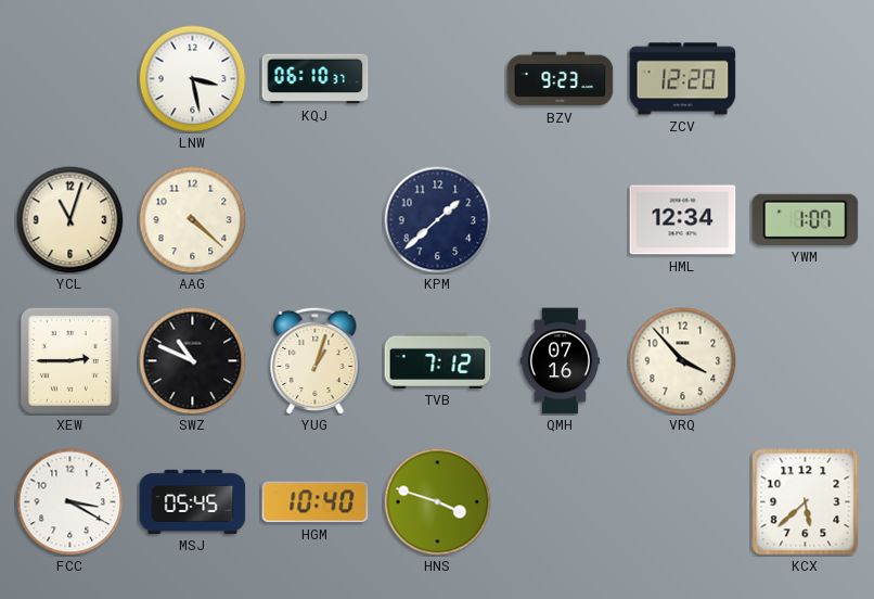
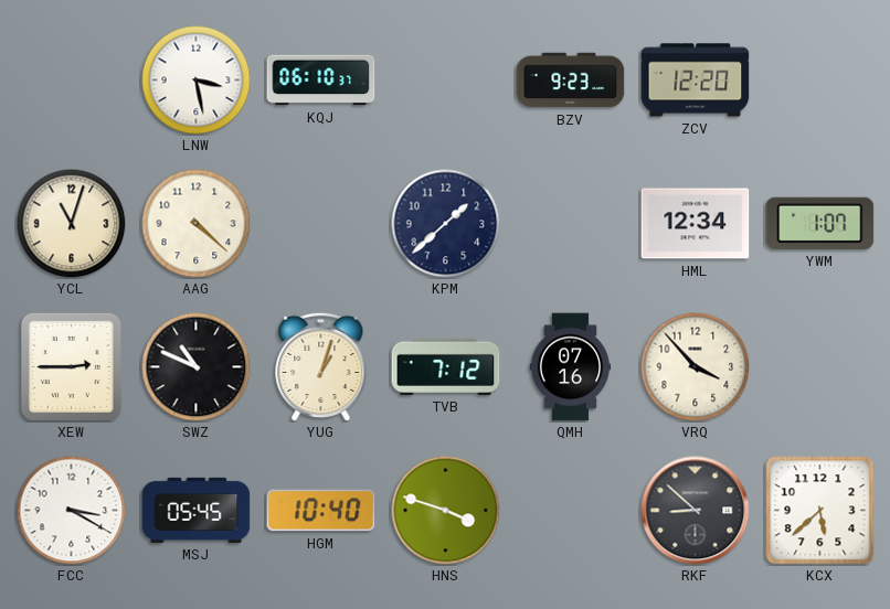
RKF: none -> 8:52
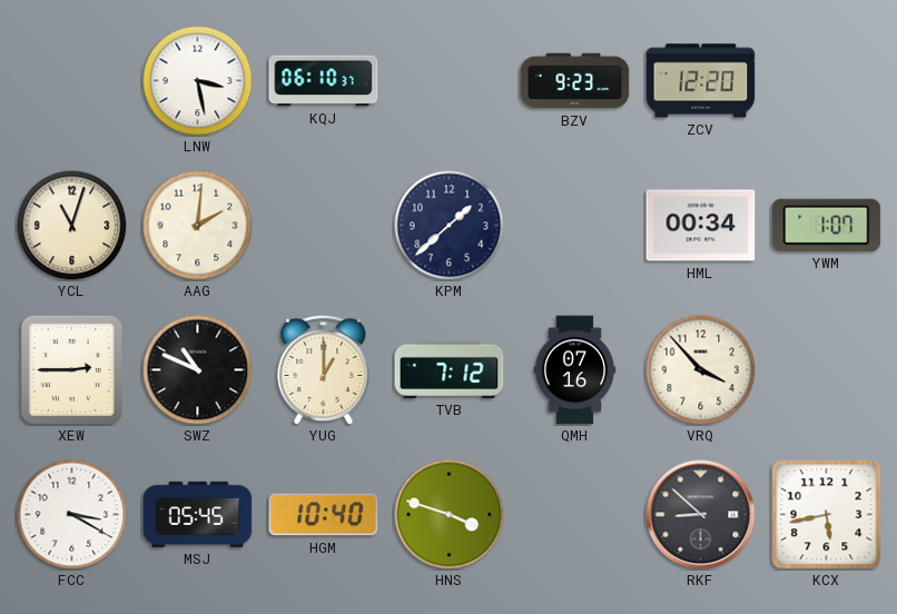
AAG: 4:22 -> 2:01
HML: 12:34 -> 00:34
YUG: 1:03 -> 1:00
KCX: 5:38 -> 5:43
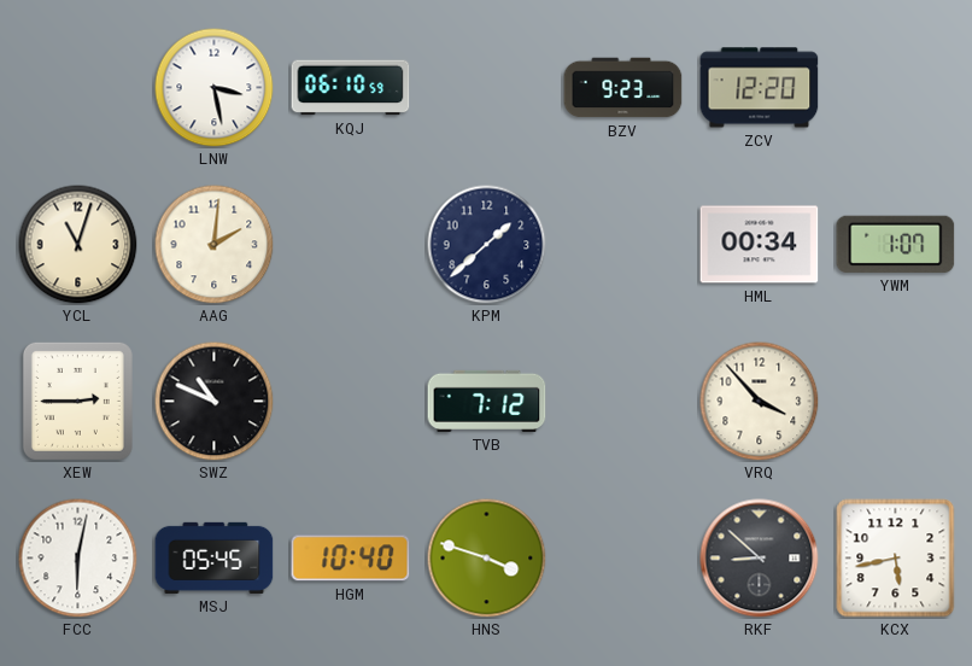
KQJ: 06:10:37 -> 06:10:59
YUG: 1:00 -> none
QMH: 07:16 -> none
FCC: 3:20 -> 6:02
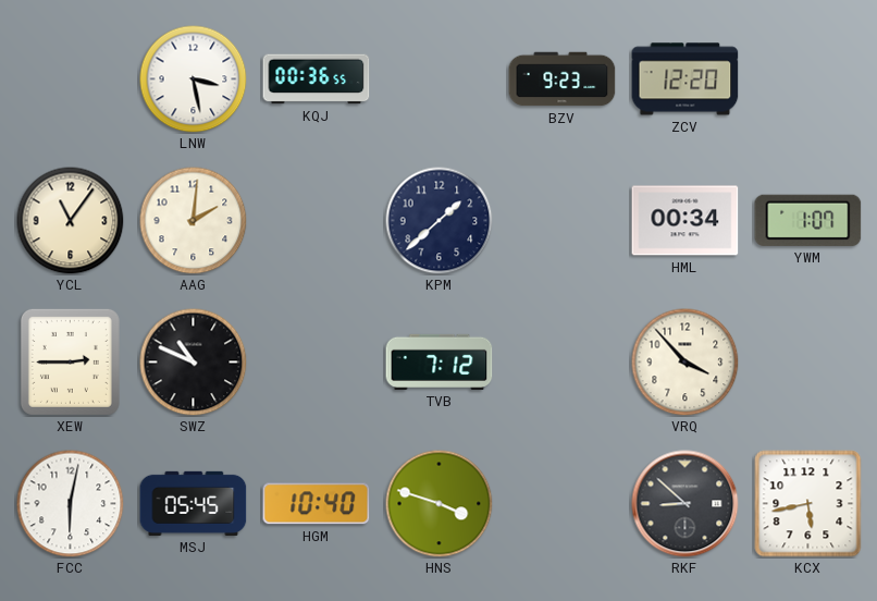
KQJ: 06:10 -> 00:36
YCL: 11:03 -> 11:06
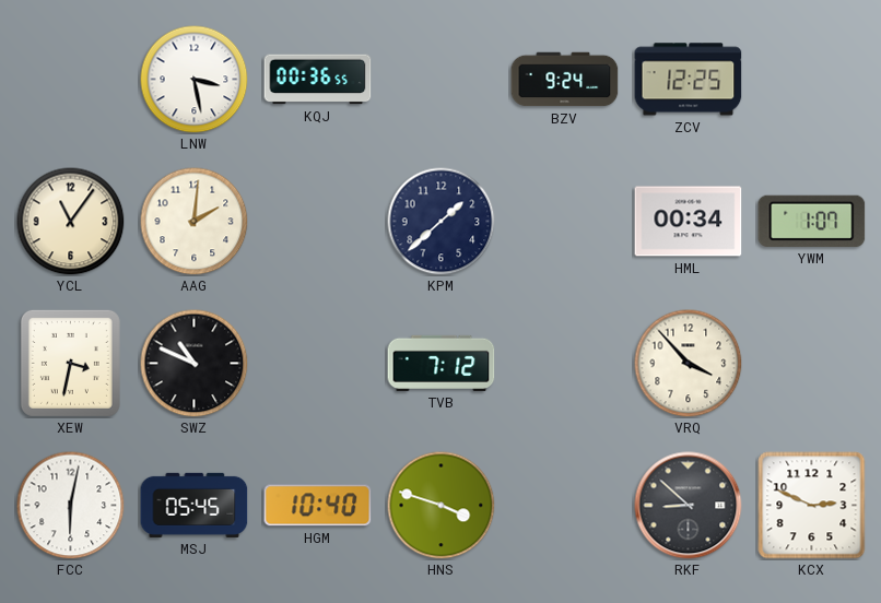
BZV: 9:23 -> 9:24
ZCV: 12:20 -> 12:25
XEW: 2:45 -> 3:32
KCX: 5:43 -> 2:49
